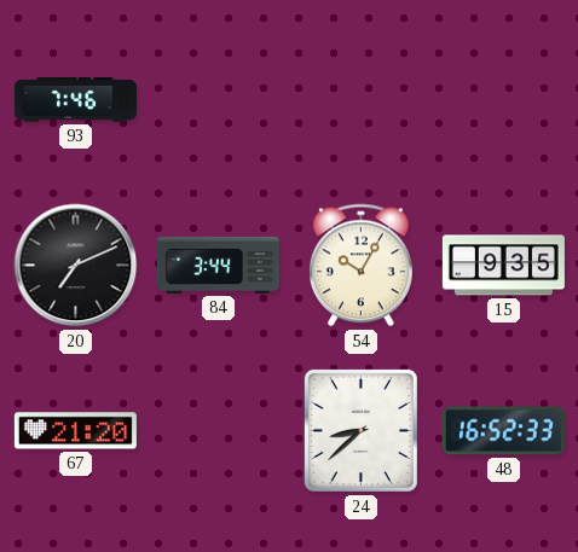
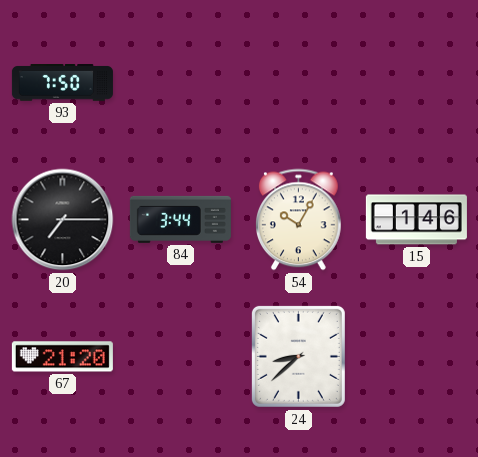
93: 7:46 -> 7:50
20: 7:11 -> 7:15
15: 9:35 -> 1:46
48: 16:52 -> none
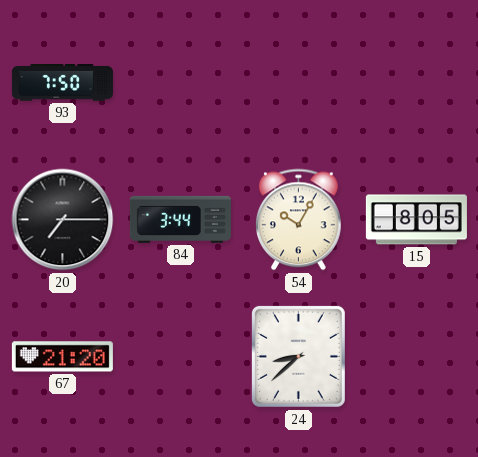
15: 1:46 -> 8:05
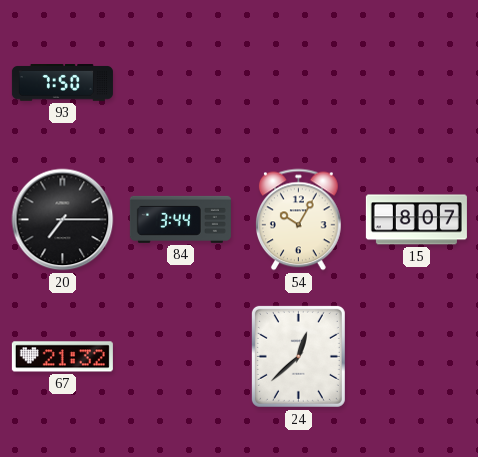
15: 8:05 -> 8:07
67: 21:20 -> 21:32
24: 8:38 -> 12:38
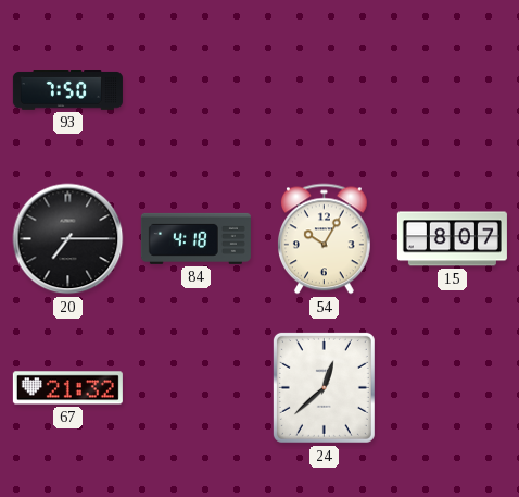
84: 3:44 -> 4:18
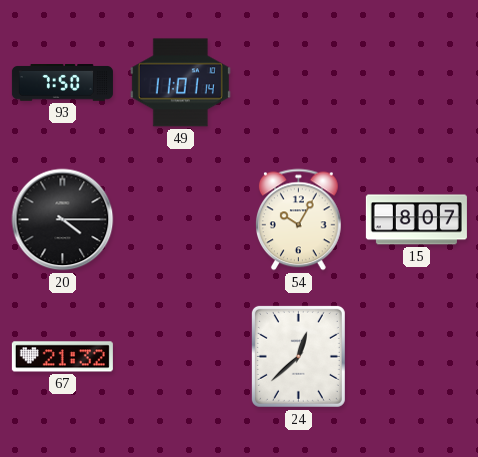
49: none -> 11:01
20: 7:15 -> 4:15
84: 4:18 -> none
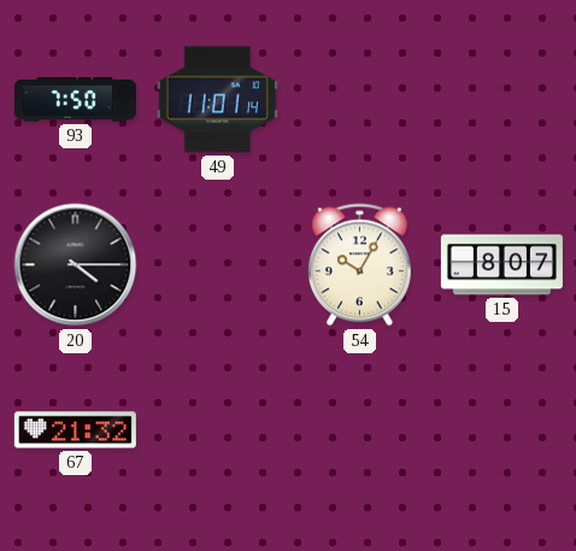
24: 12:38 -> none
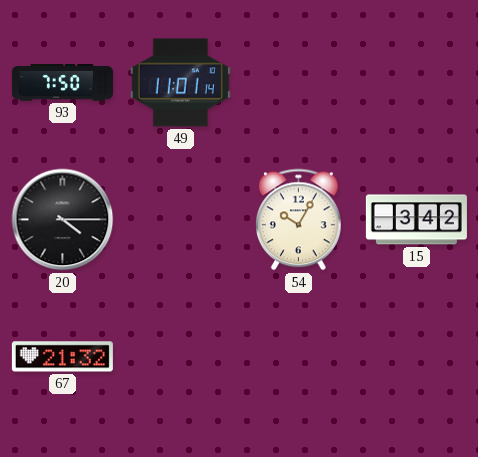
15: 8:07 -> 3:42
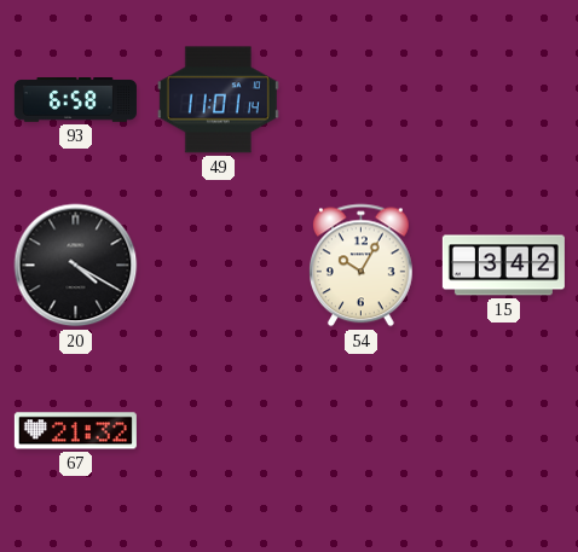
93: 7:50 -> 6:58
20: 4:15 -> 4:20
